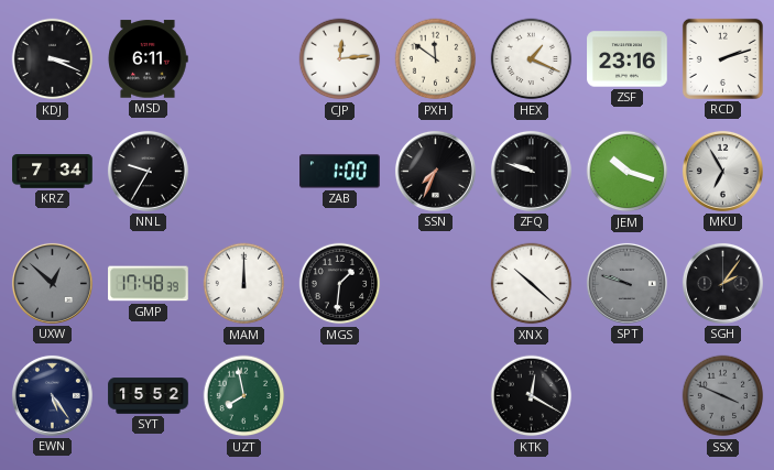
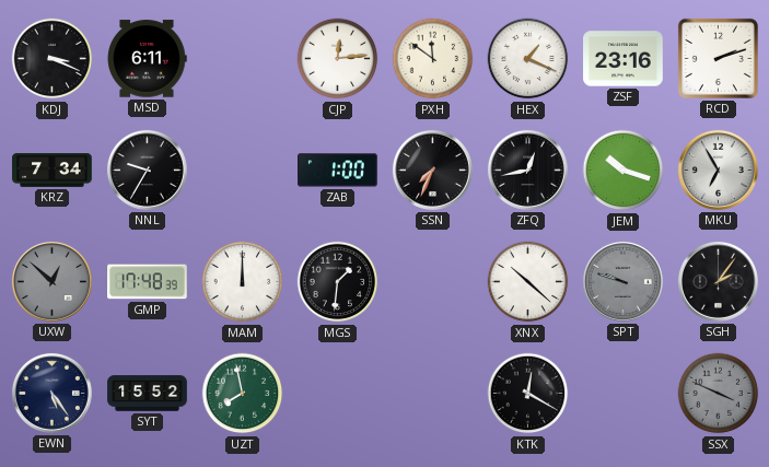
ZFQ: 9:48 -> 12:43
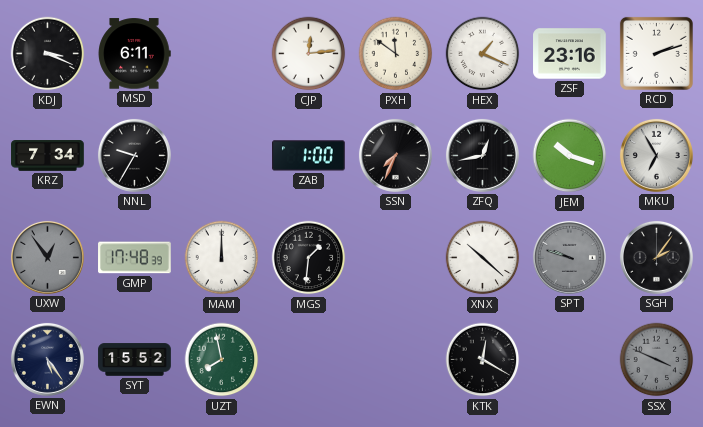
UXW: 12:52 -> 12:54
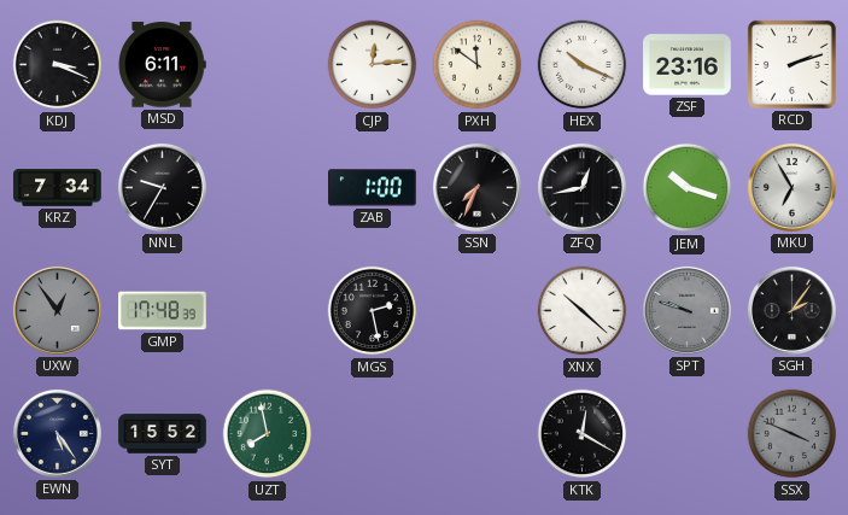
HEX: 1:19 -> 10:19
MAM: 12:00 -> none
MGS: 1:31 -> 2:28
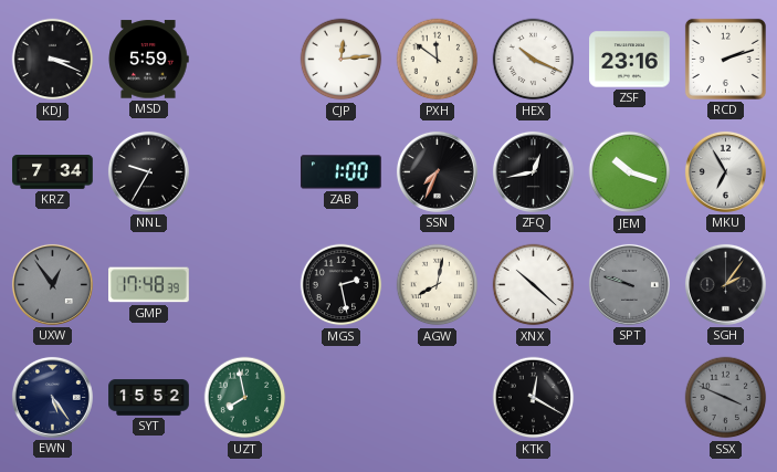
MSD: 6:11 -> 5:59
AGW: none -> 8:02
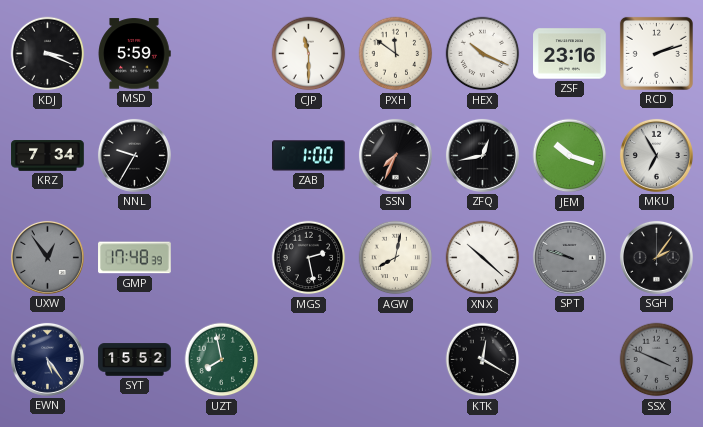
CJP: 12:14 -> 11:30
